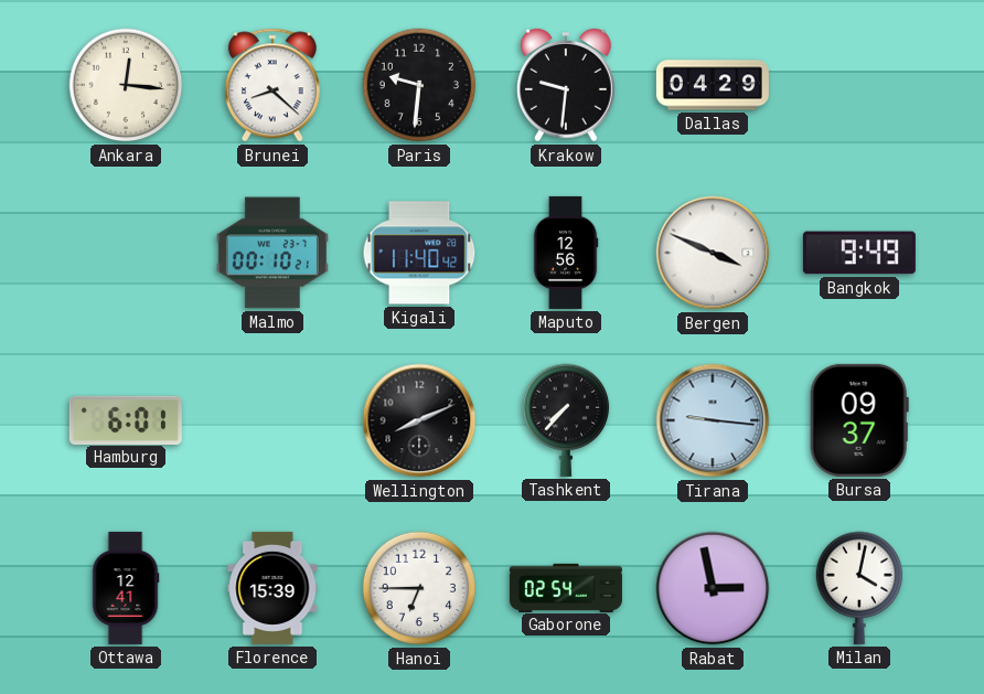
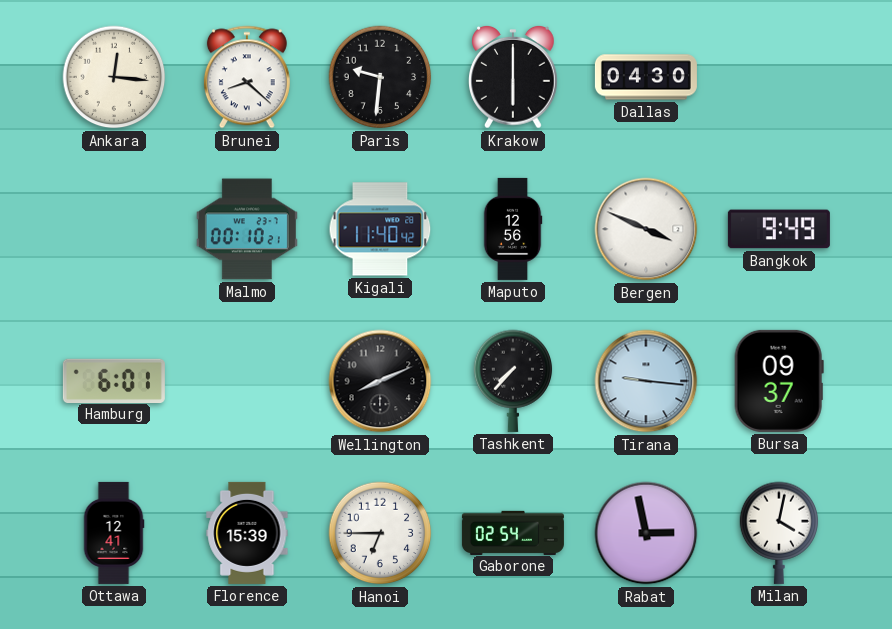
Krakow: 9:31 -> 6:00
Dallas: 04:29 -> 04:30
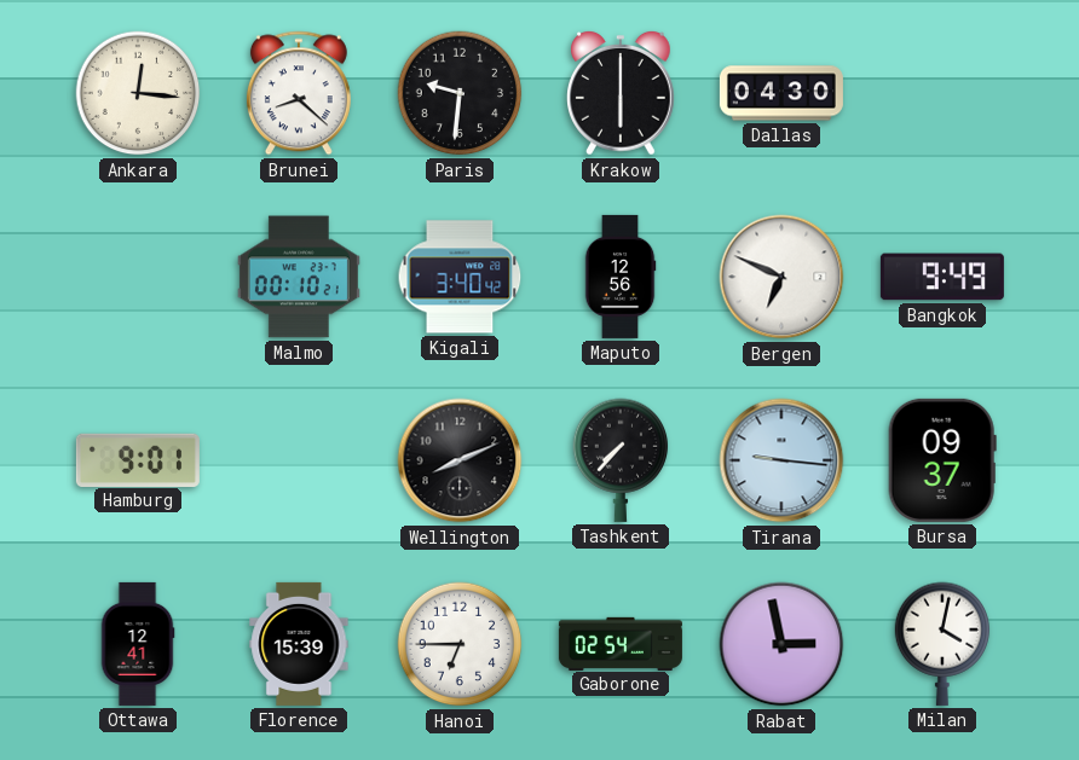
Kigali: 11:40 -> 3:40
Bergen: 3:49 -> 6:49
Hamburg: 6:01 -> 9:01
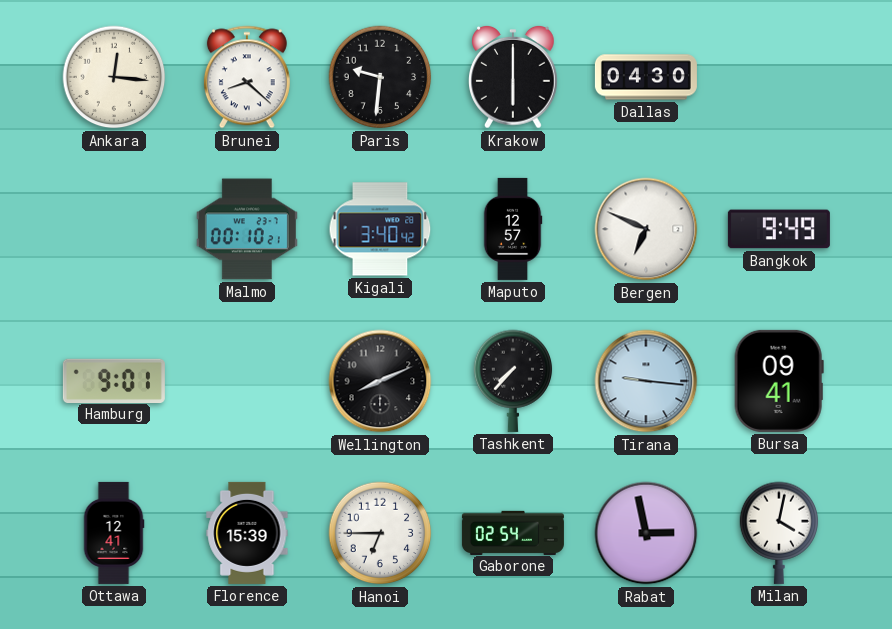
Maputo: 12:56 -> 12:57
Bursa: 09:37 -> 09:41
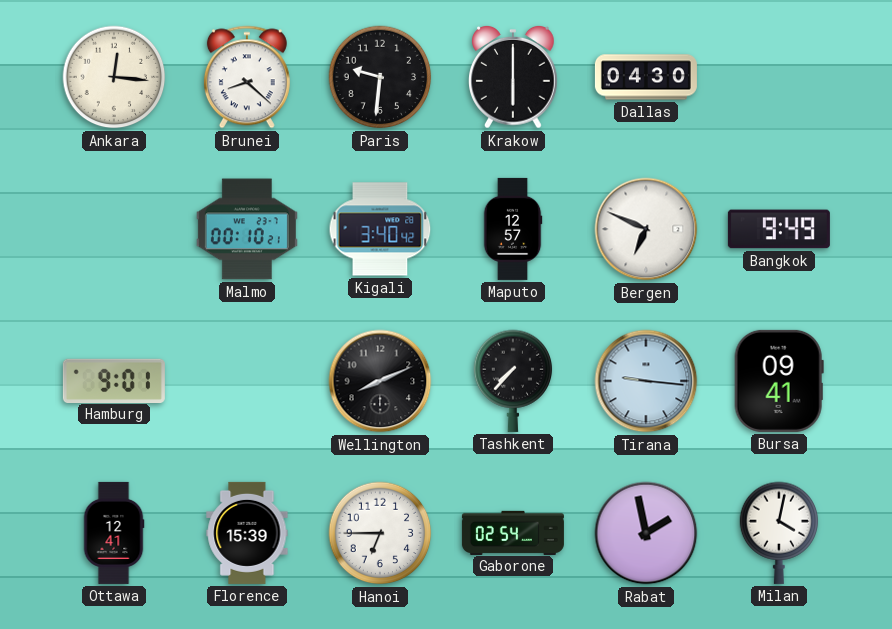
Rabat: 2:58 -> 1:58
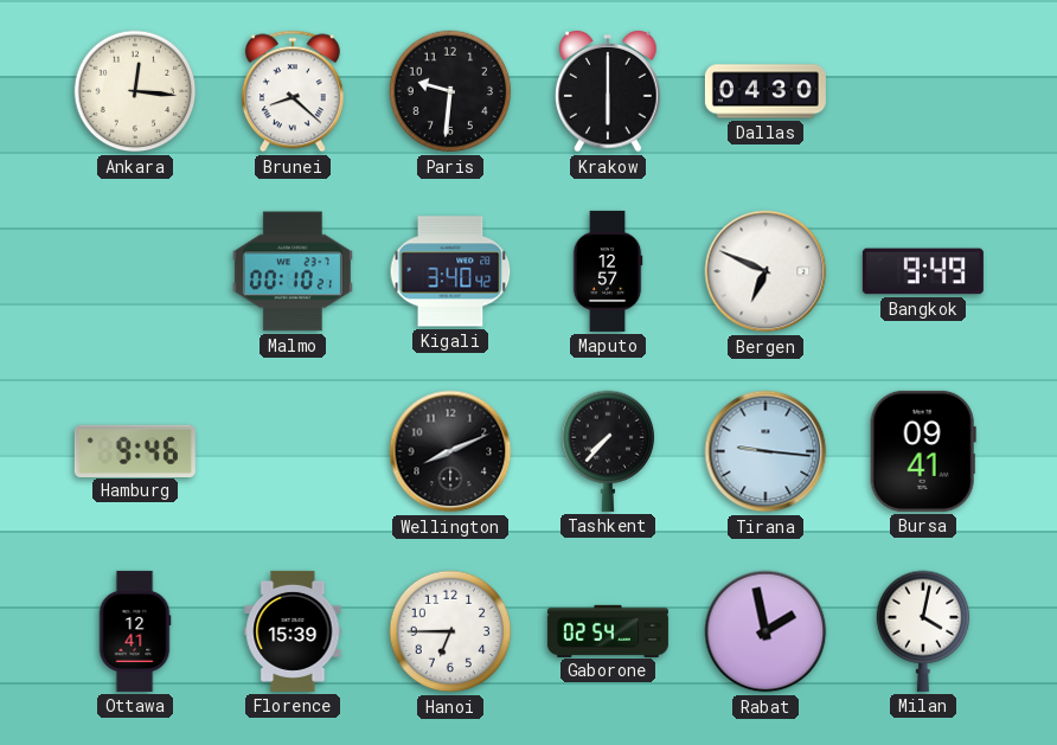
Hamburg: 9:01 -> 9:46
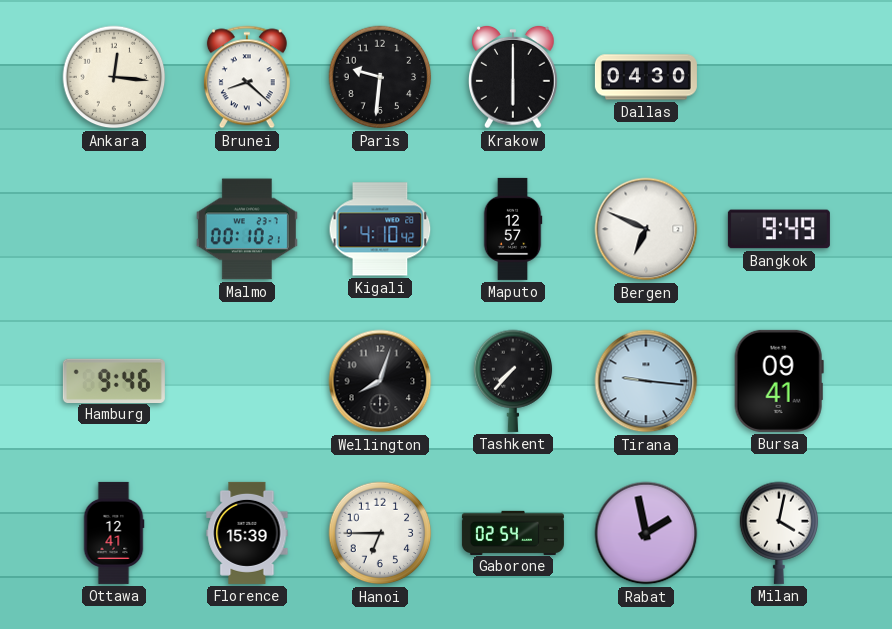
Kigali: 3:40 -> 4:10
Wellington: 8:11 -> 8:03
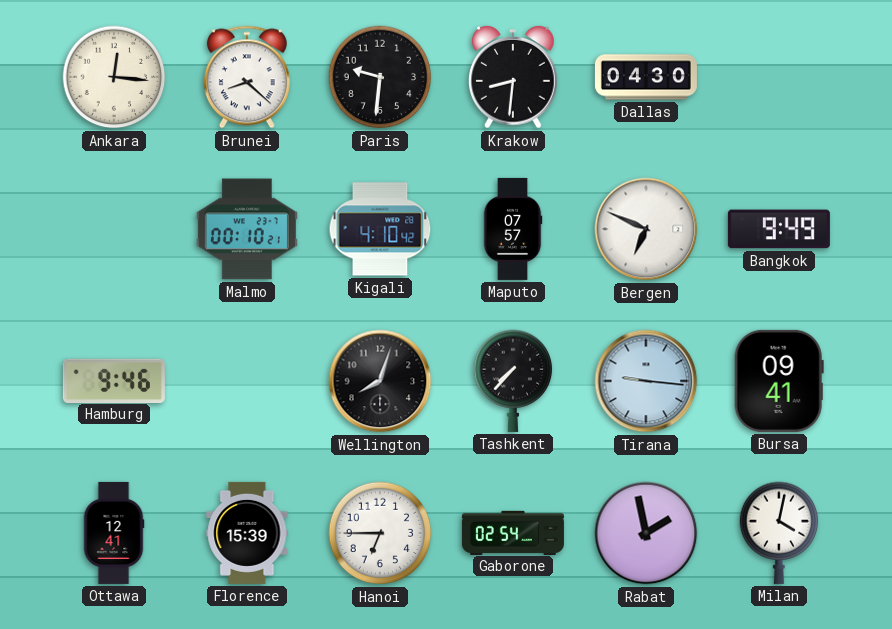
Krakow: 6:00 -> 8:31
Maputo: 12:57 -> 07:57
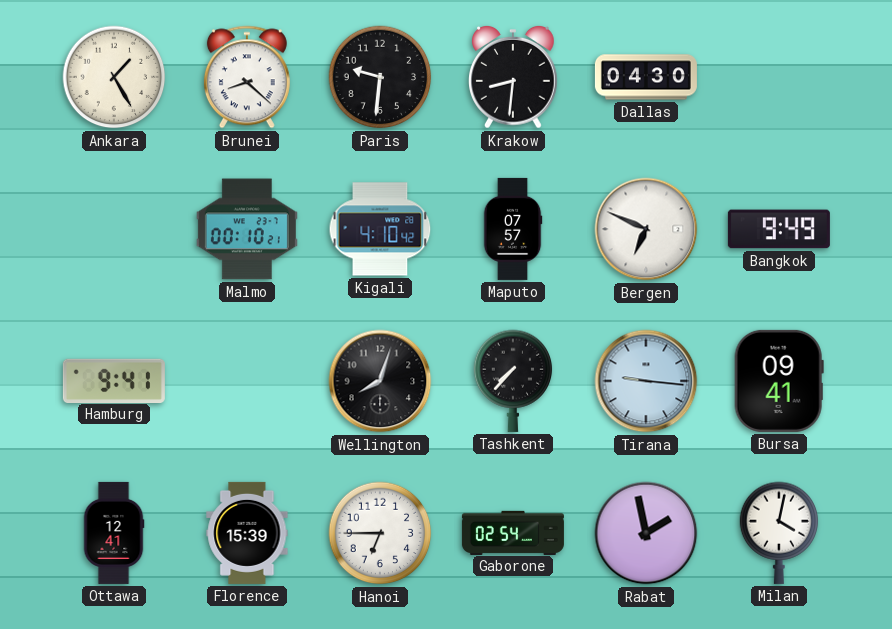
Ankara: 12:16 -> 1:25
Hamburg: 9:46 -> 9:41
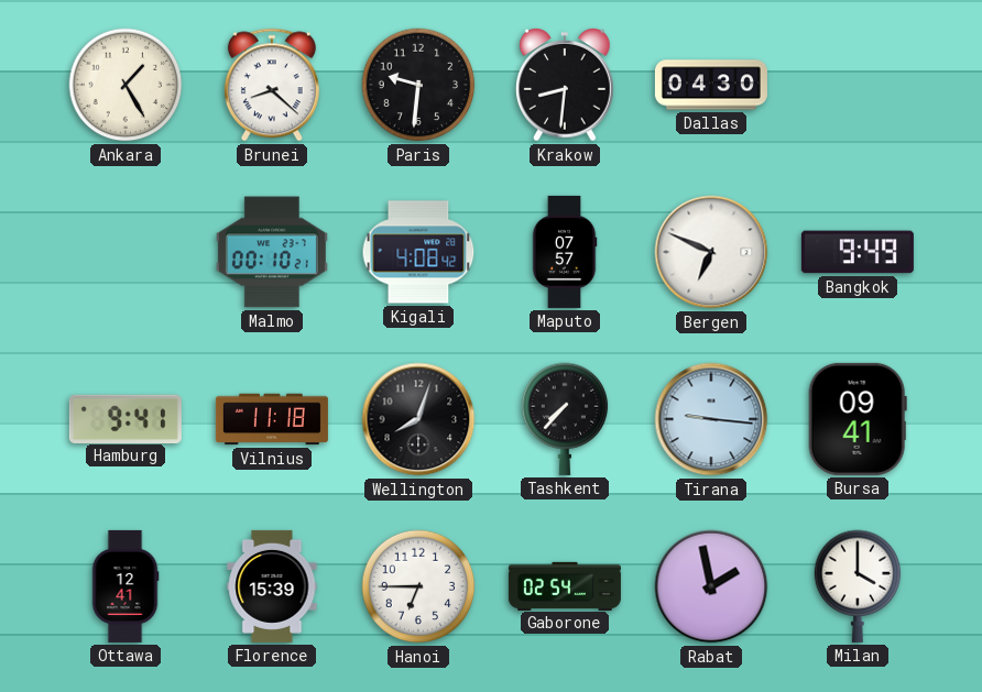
Kigali: 4:10 -> 4:08
Vilnius: none -> 11:18
Milan: 4:02 -> 4:00
